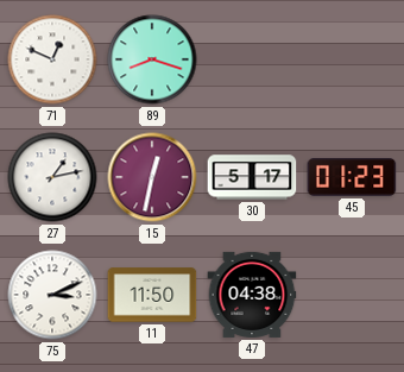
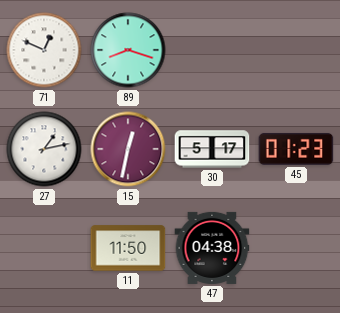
75: 3:11 -> none
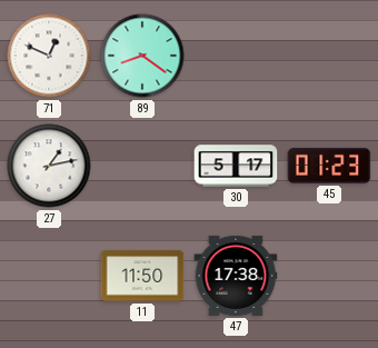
89: 8:18 -> 8:21
15: 12:32 -> none
47: 04:38 -> 17:38
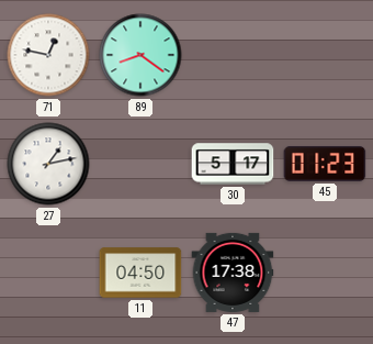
71: 12:49 -> 12:47
11: 11:50 -> 04:50
